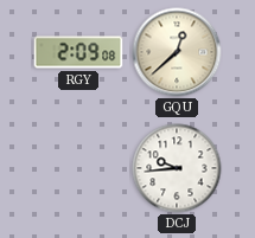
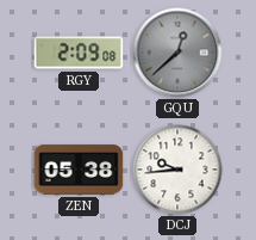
GQU dial: cream -> grey
ZEN: none -> 05:38
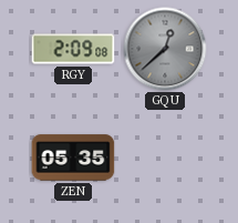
ZEN: 05:38 -> 05:35
DCJ: 9:44 -> none
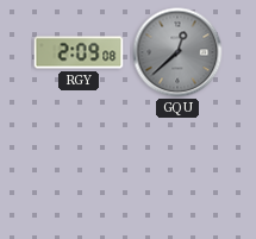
ZEN: 05:35 -> none
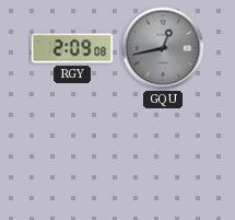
GQU: 12:38 -> 12:43
